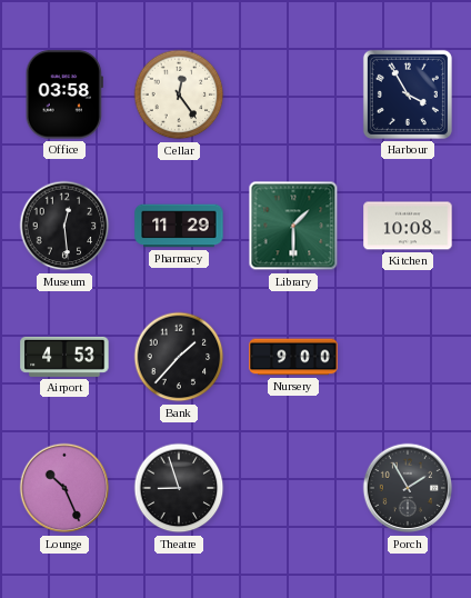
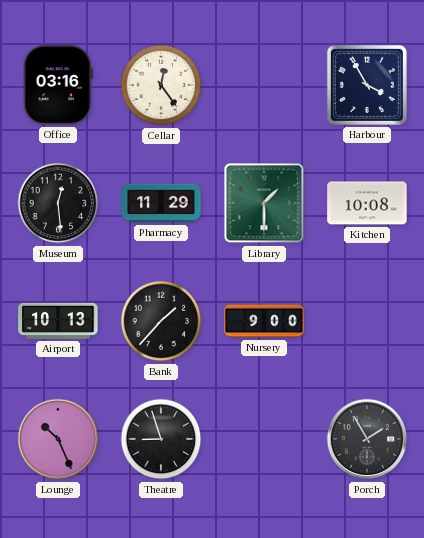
Office: 03:58 -> 03:16
Airport: 4:53 -> 10:13
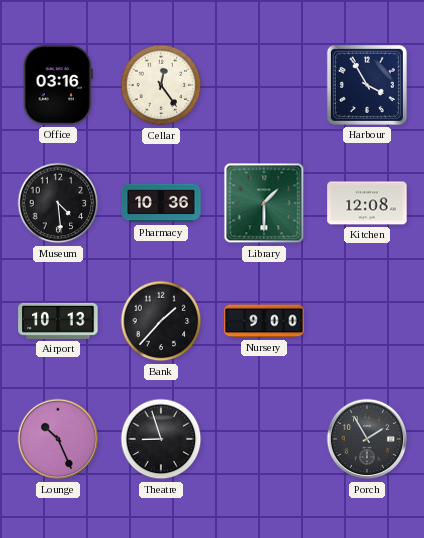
Museum: 12:29 -> 4:29
Pharmacy: 11:29 -> 10:36
Kitchen: 10:08 -> 12:08
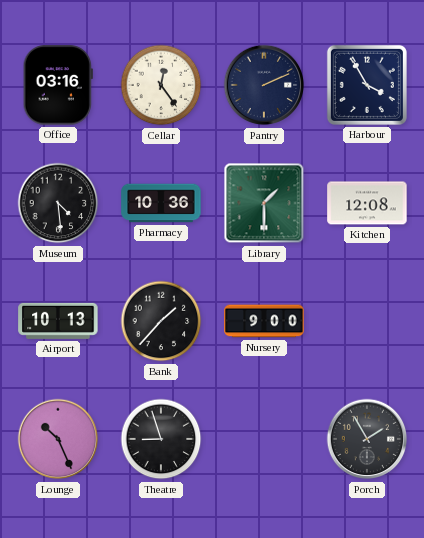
Pantry: none -> 2:11
